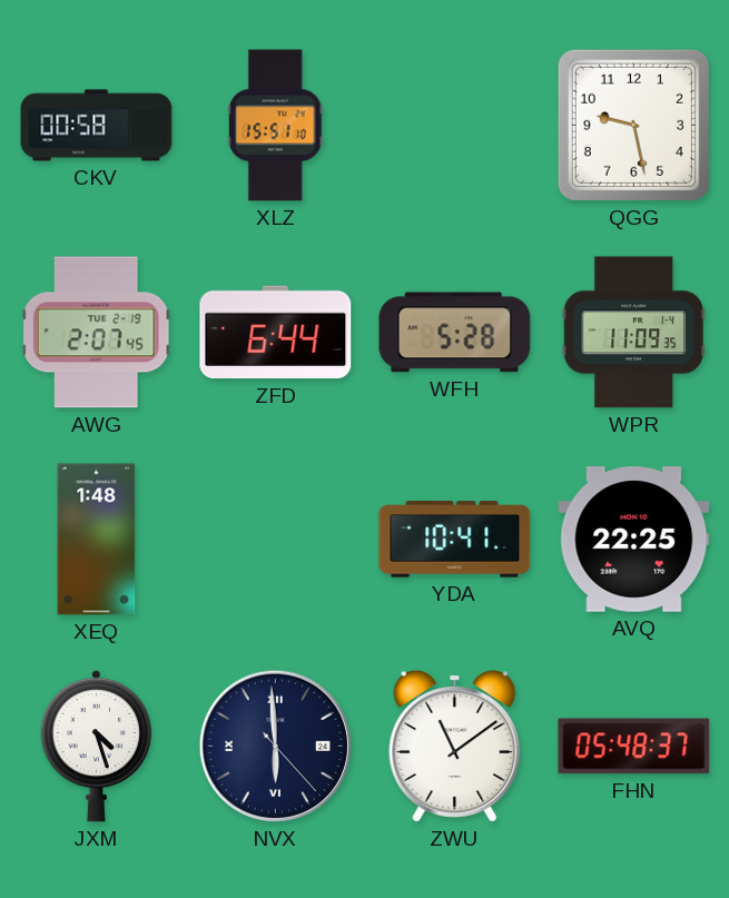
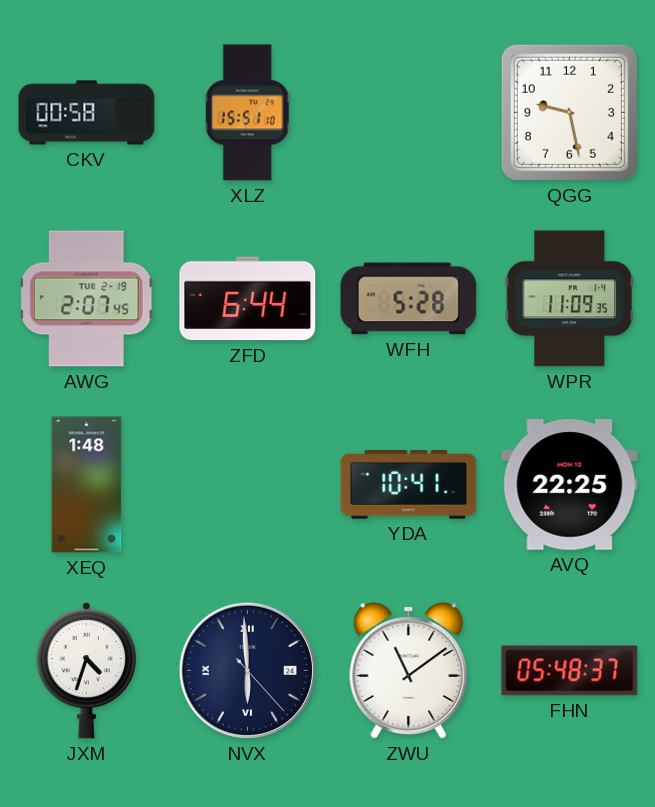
JXM: 4:27 -> 4:33
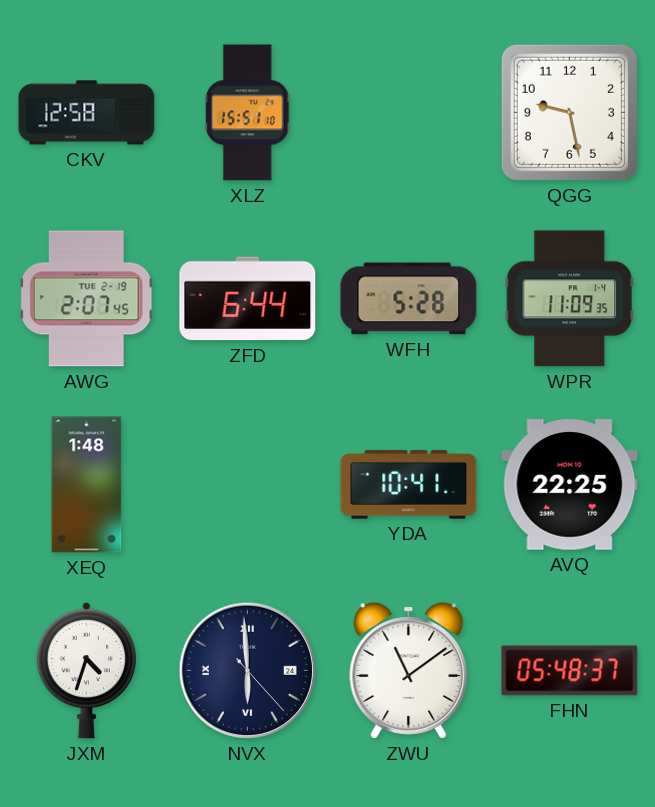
CKV: 00:58 -> 12:58
